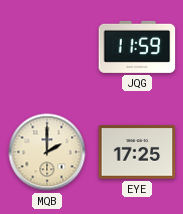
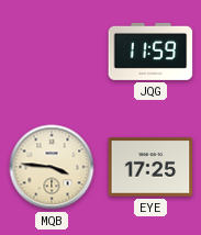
MQB: 2:00 -> 3:46
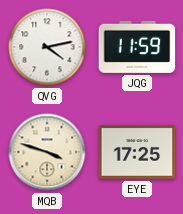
QVG: none -> 4:13
MQB: 3:46 -> 3:48
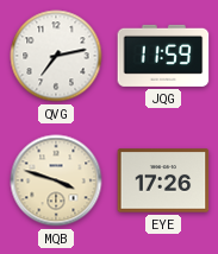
QVG: 4:13 -> 7:13
EYE: 17:25 -> 17:26
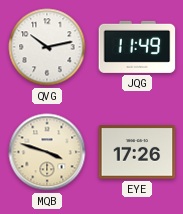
QVG: 7:13 -> 10:13
JQG: 11:59 -> 11:49
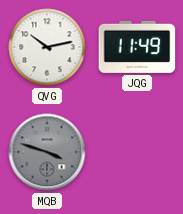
MQB dial: cream -> grey
EYE: 17:26 -> none
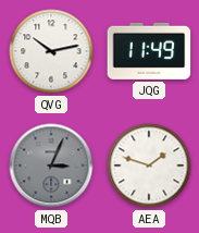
MQB: 3:48 -> 3:04
AEA: none -> 1:48
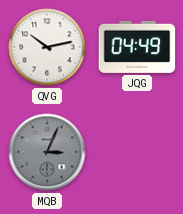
JQG: 11:49 -> 04:49
AEA: 1:48 -> none
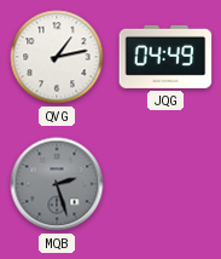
QVG: 10:13 -> 1:13
MQB: 3:04 -> 2:27
